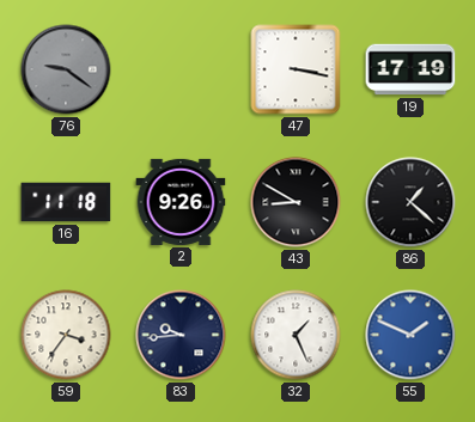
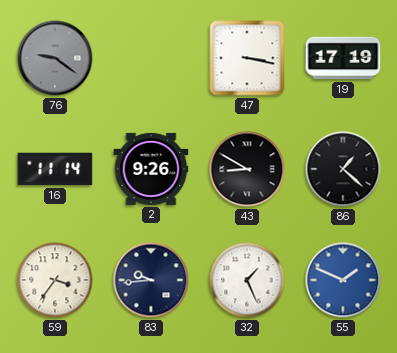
16: 11:18 -> 11:14
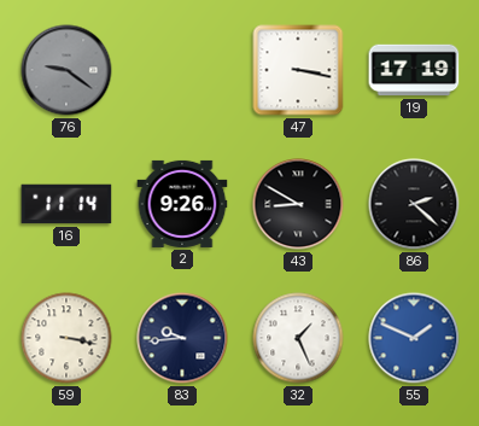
86: 1:22 -> 2:22
59: 3:36 -> 3:17
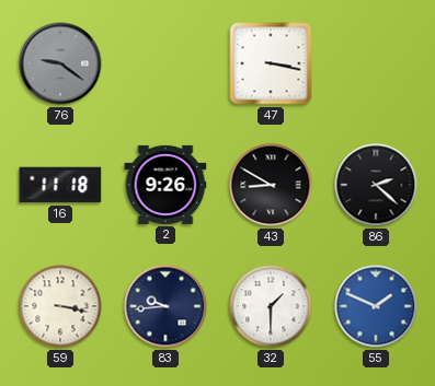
19: 17:19 -> none
16: 11:14 -> 11:18
32: 1:26 -> 1:30
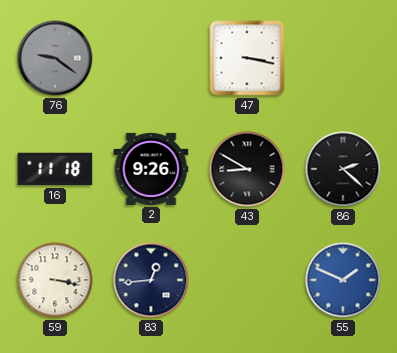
83: 9:44 -> 12:44
32: 1:30 -> none
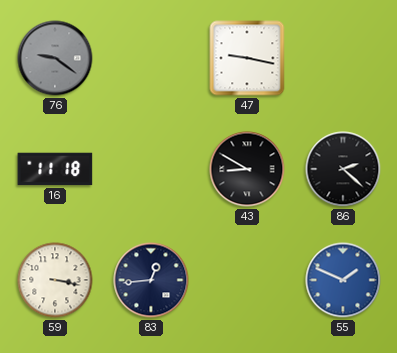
47: 3:17 -> 9:17
2: 9:26 -> none
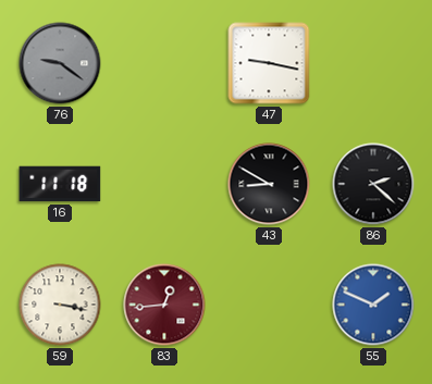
83 dial: navy -> burgundy
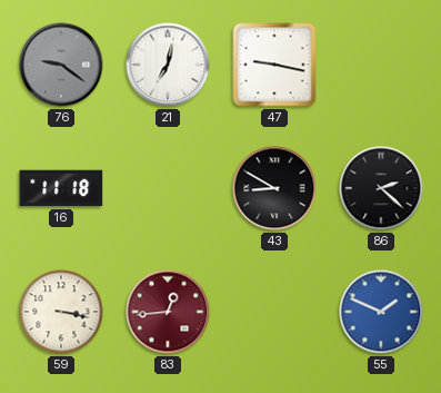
21: none -> 7:02
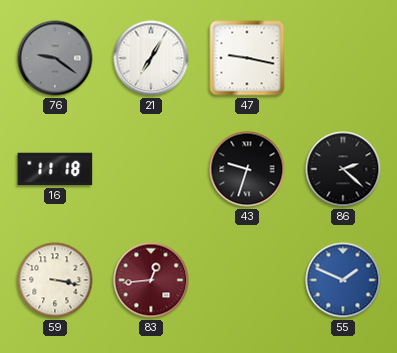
21: 7:02 -> 7:05
43: 8:50 -> 9:33
